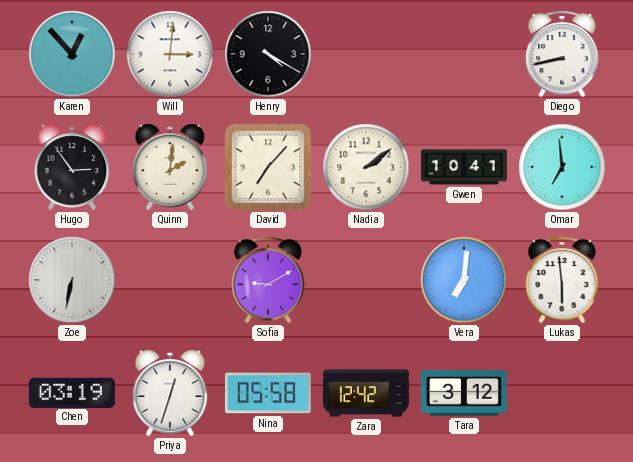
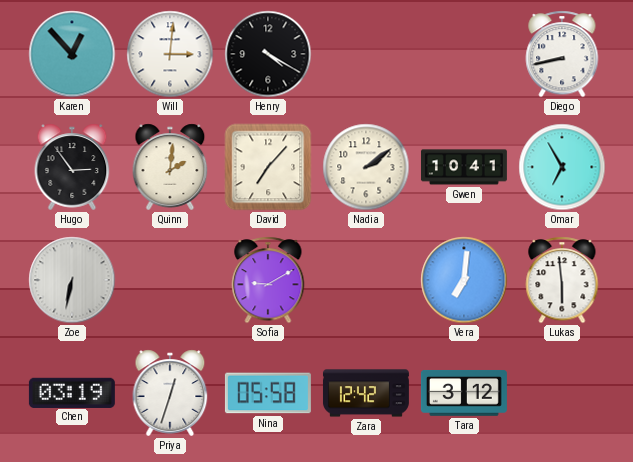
Omar: 6:59 -> 6:55
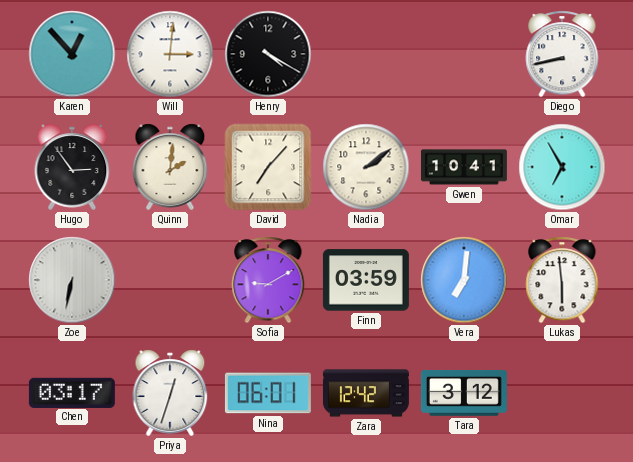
Finn: none -> 03:59
Chen: 03:19 -> 03:17
Nina: 05:58 -> 06:01
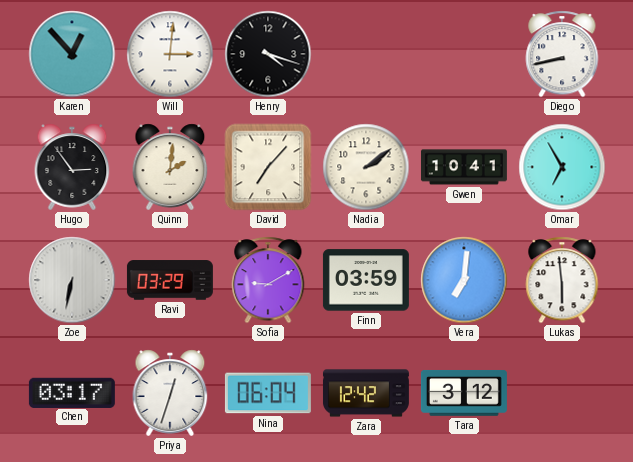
Henry: 4:20 -> 4:18
Ravi: none -> 03:29
Nina: 06:01 -> 06:04
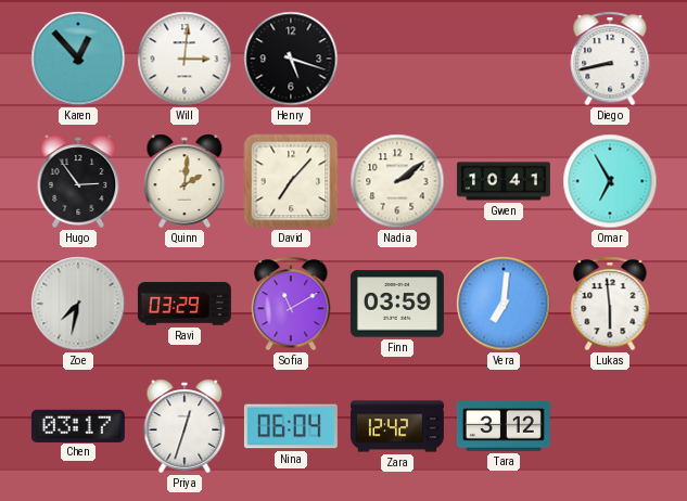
Henry: 4:18 -> 5:18
Zoe: 6:32 -> 7:32
Sofia: 9:10 -> 11:10
